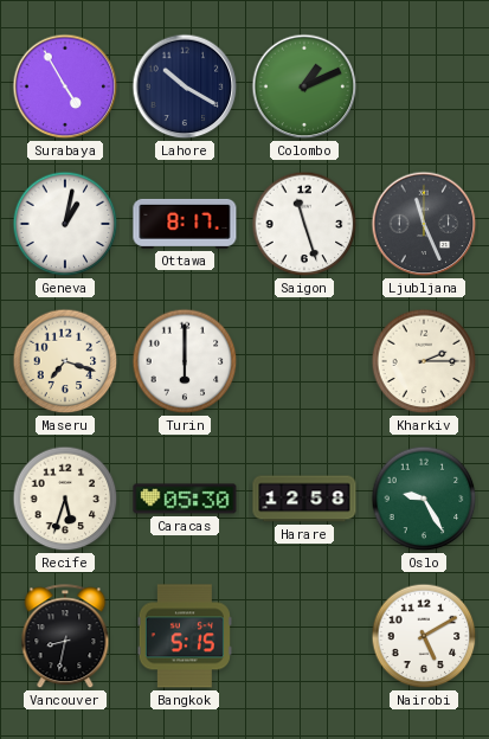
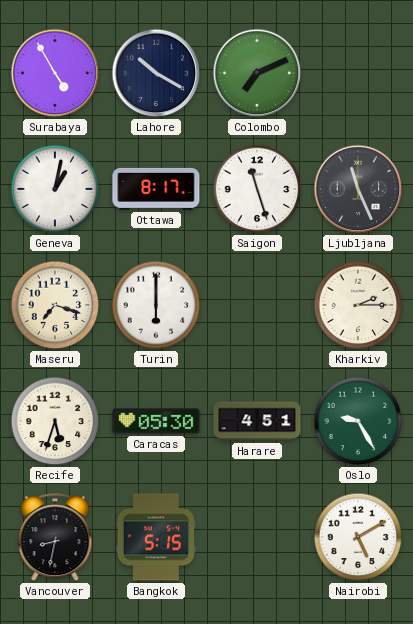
Colombo: 1:11 -> 7:11
Harare: 12:58 -> 4:51
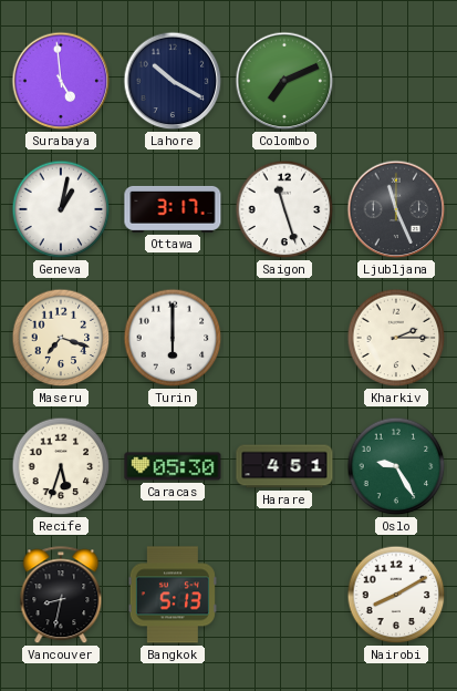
Surabaya: 4:55 -> 4:59
Ottawa: 8:17 -> 3:17
Bangkok: 5:15 -> 5:13
Nairobi: 5:10 -> 8:10
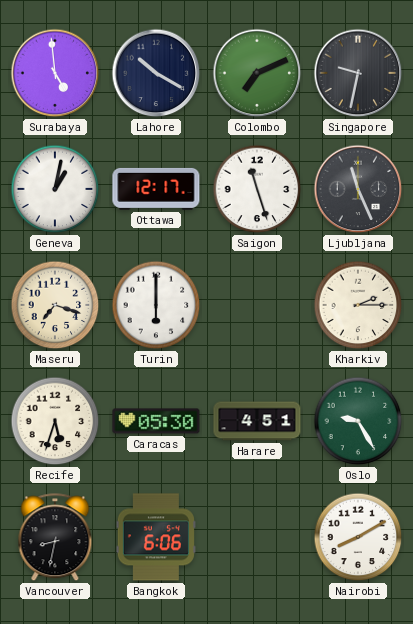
Singapore: none -> 9:32
Ottawa: 3:17 -> 12:17
Bangkok: 5:13 -> 6:06
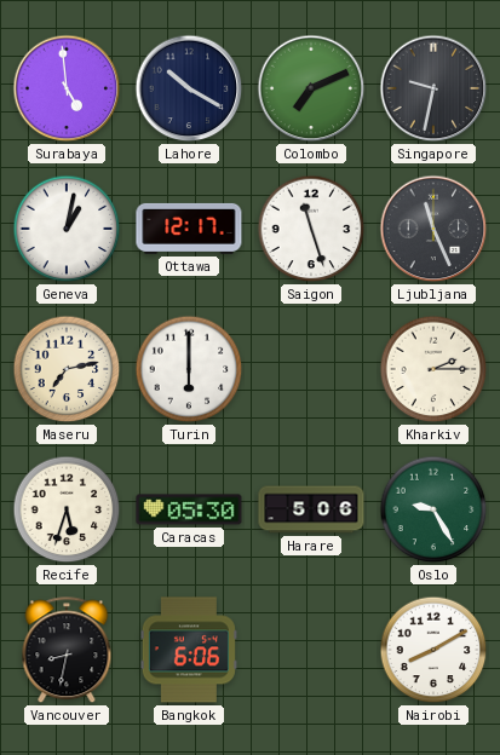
Maseru: 7:18 -> 7:13
Harare: 4:51 -> 5:06
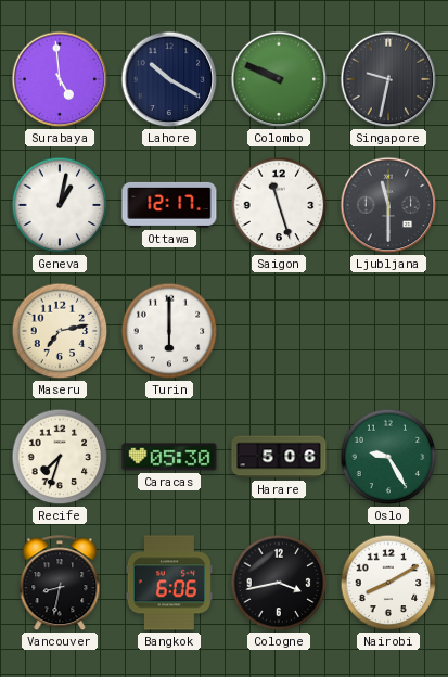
Colombo: 7:11 -> 9:49
Ljubljana: 11:26 -> 11:30
Kharkiv: 2:15 -> none
Recife: 5:33 -> 7:33
Cologne: none -> 3:43
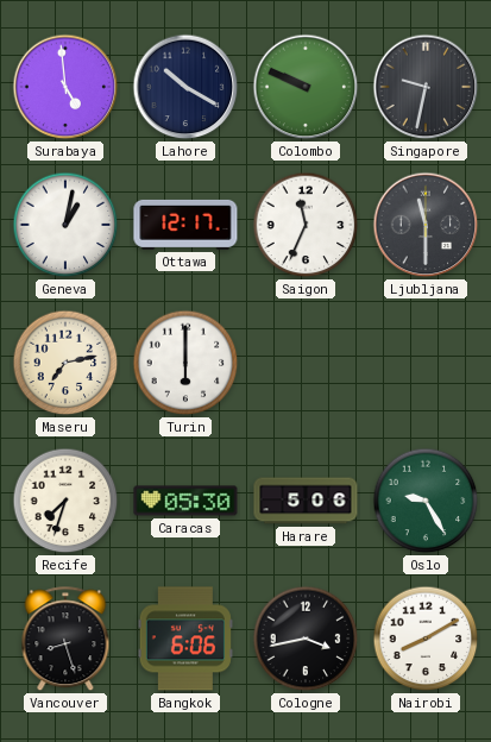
Saigon: 11:27 -> 11:34
Vancouver: 8:32 -> 8:27
